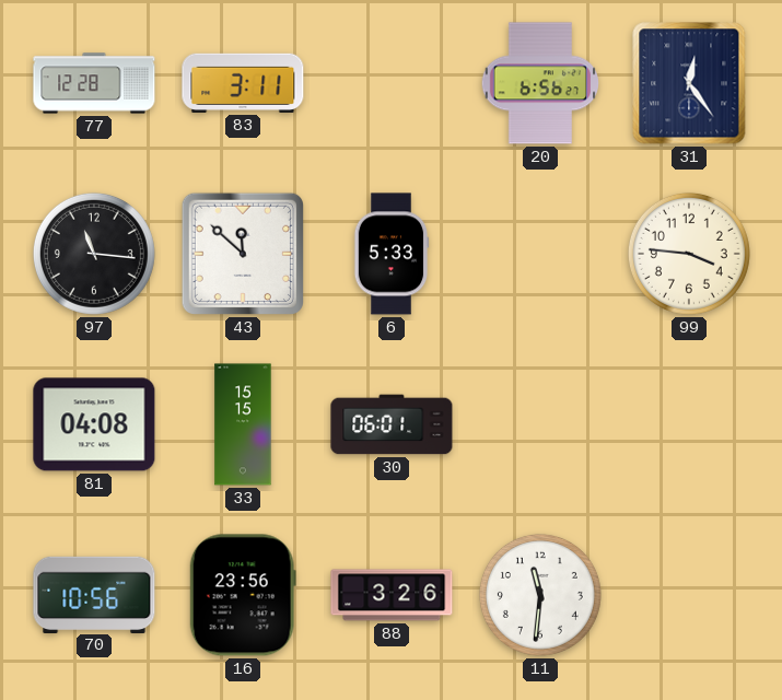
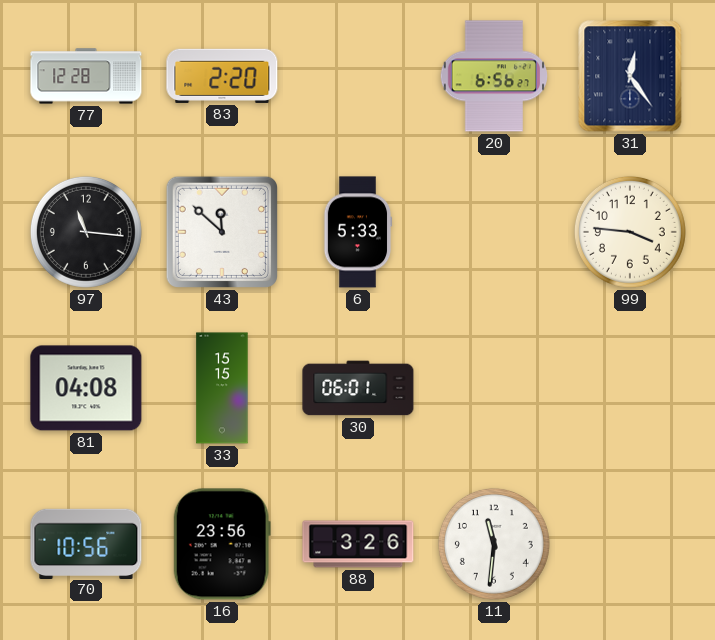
83: 3:11 -> 2:20
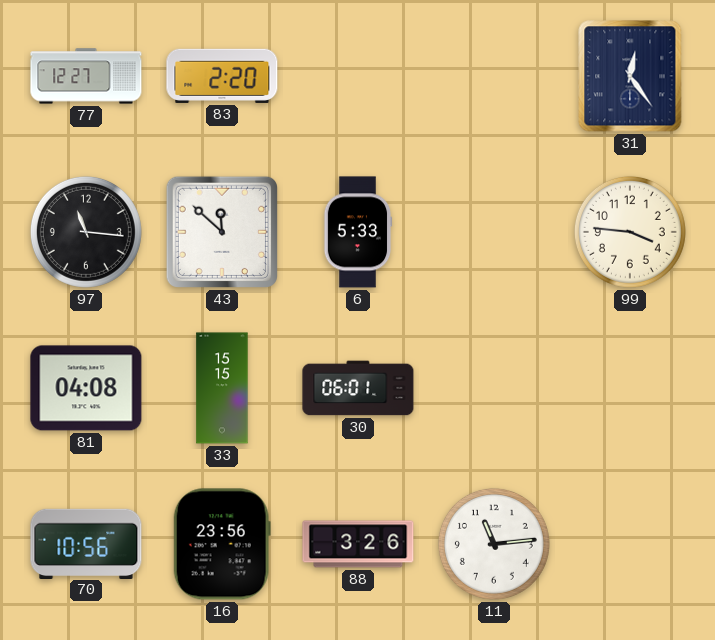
77: 12:28 -> 12:27
20: 6:56 -> none
11: 11:31 -> 11:14
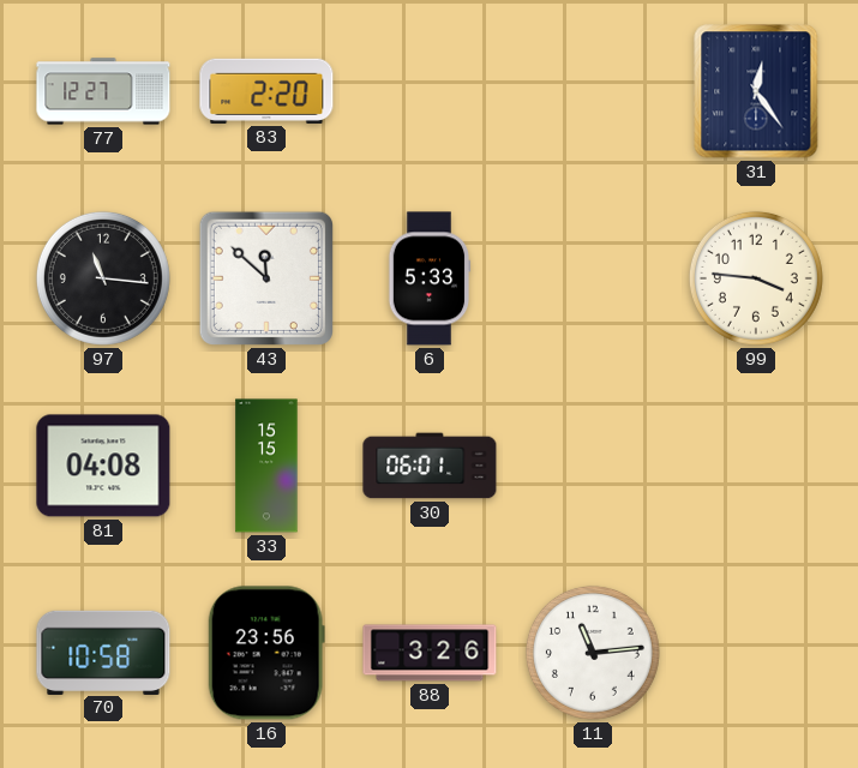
70: 10:56 -> 10:58
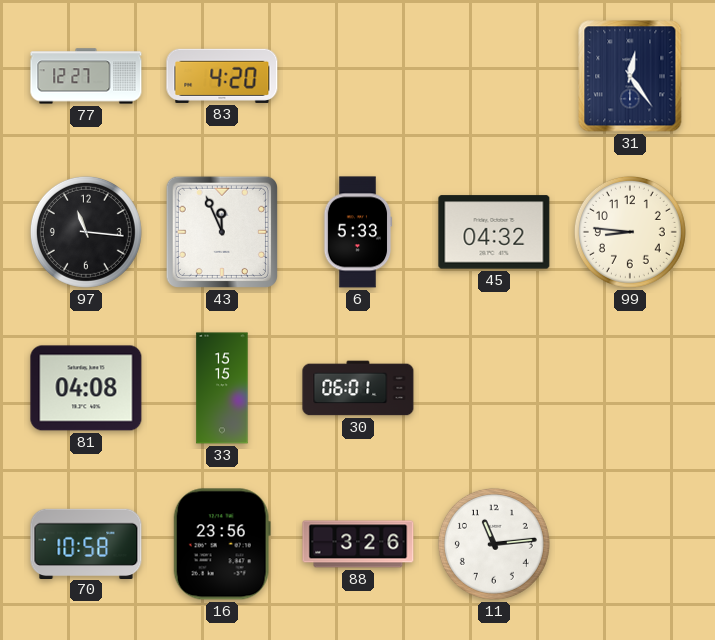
83: 2:20 -> 4:20
43: 11:52 -> 11:56
45: none -> 04:32
99: 3:46 -> 8:46
